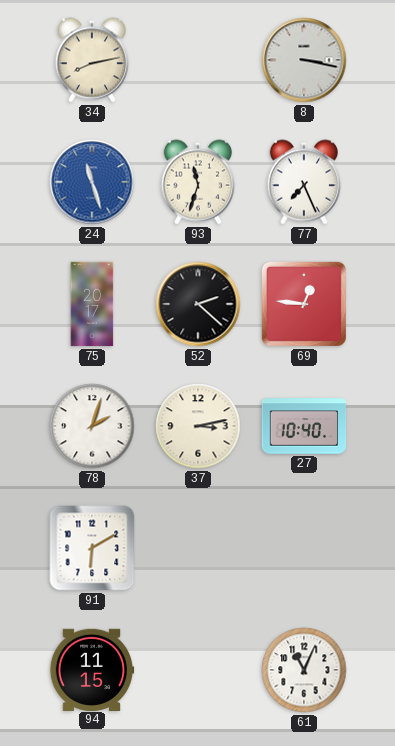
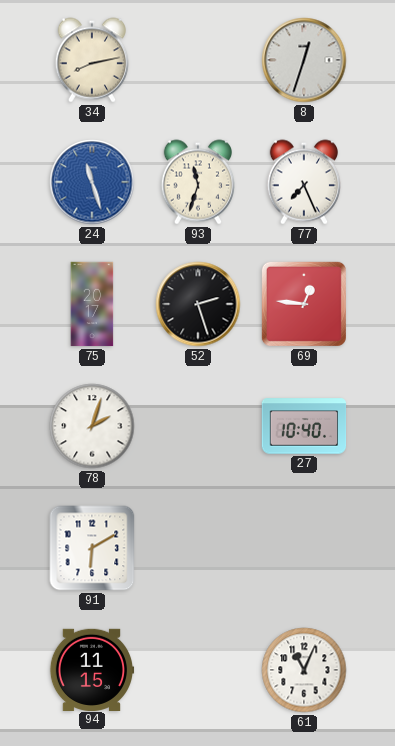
8: 3:17 -> 12:33
52: 2:22 -> 2:27
37: 3:13 -> none
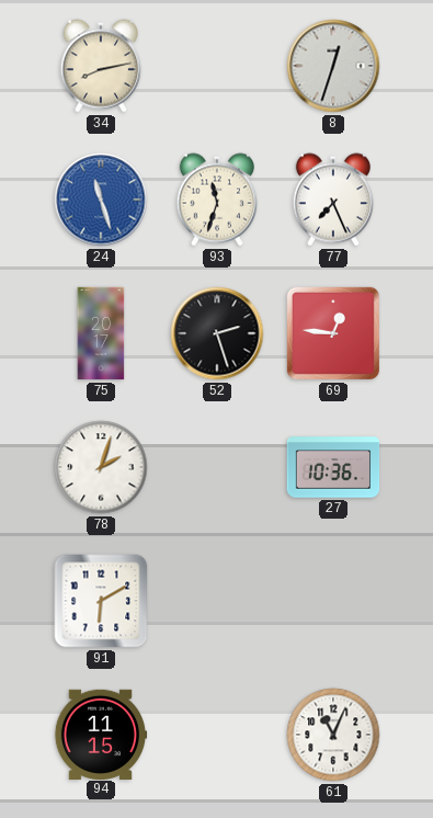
27: 10:40 -> 10:36
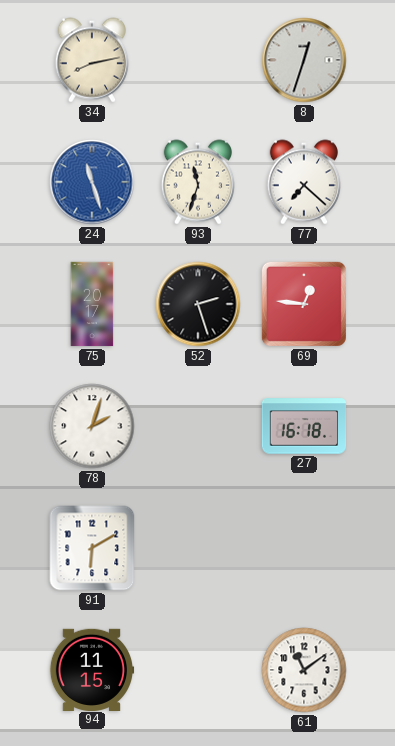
77: 7:26 -> 7:22
27: 10:36 -> 16:18
61: 11:04 -> 11:09
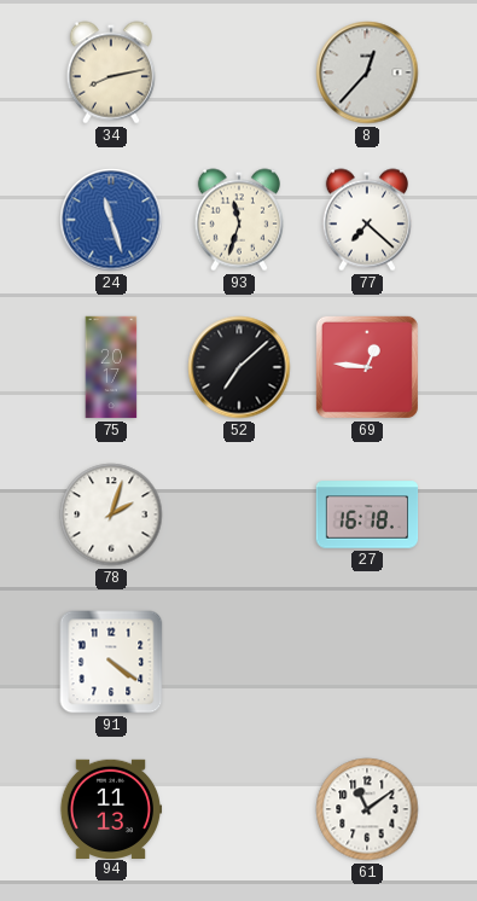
8: 12:33 -> 12:37
52: 2:27 -> 7:08
91: 6:10 -> 4:21
94: 11:15 -> 11:13
